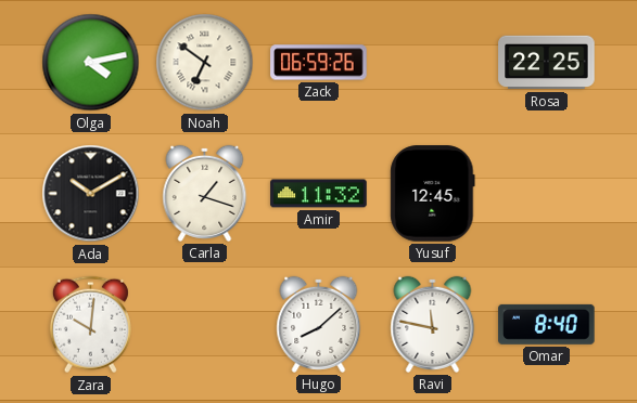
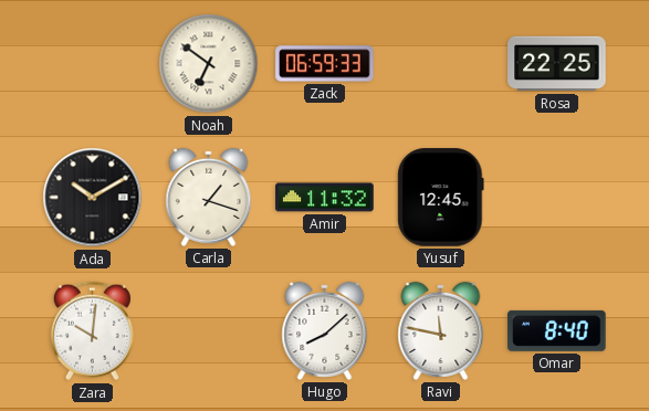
Olga: 4:13 -> none
Zack: 06:59:26 -> 06:59:33
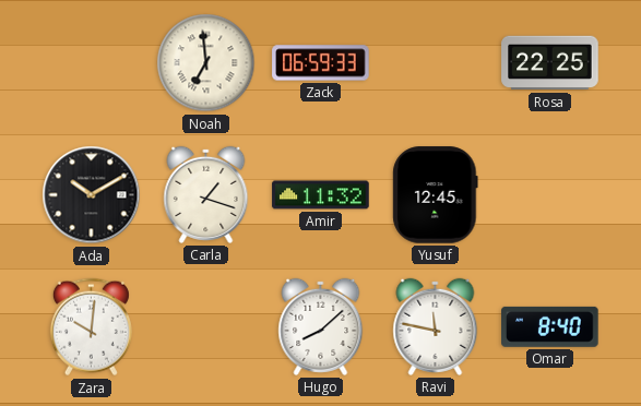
Noah: 6:51 -> 6:59
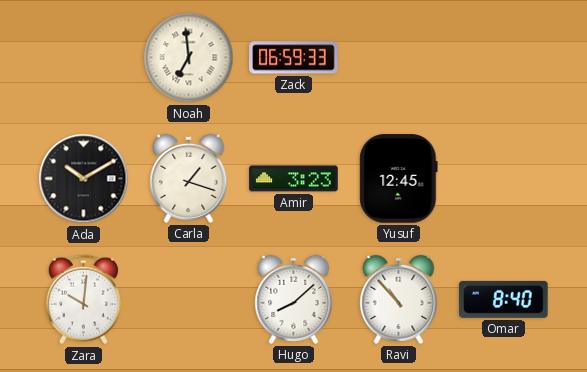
Rosa: 22:25 -> none
Amir: 11:32 -> 3:23
Ravi: 11:47 -> 10:53
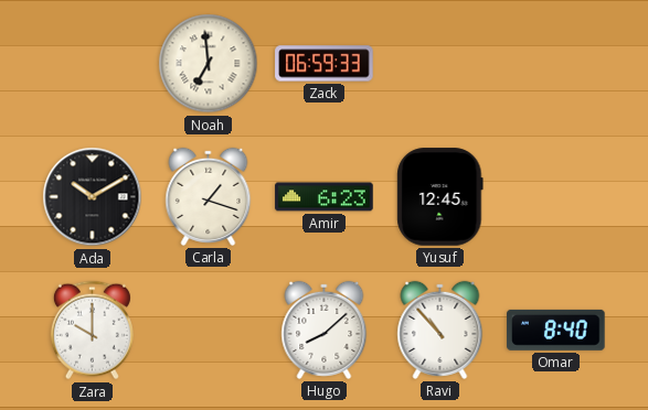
Amir: 3:23 -> 6:23
Zara: 10:01 -> 10:00
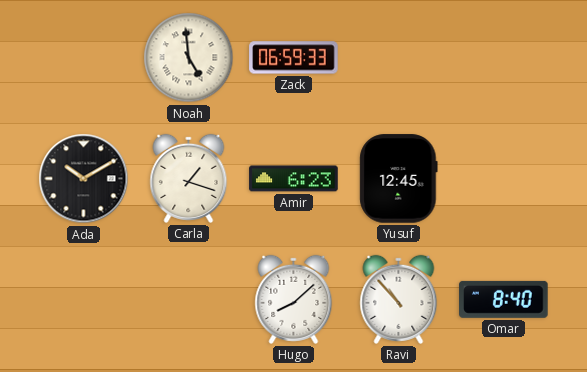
Noah: 6:59 -> 4:59
Zara: 10:00 -> none
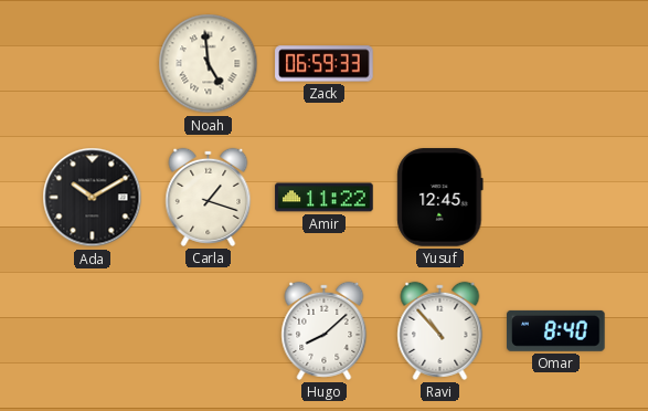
Amir: 6:23 -> 11:22
